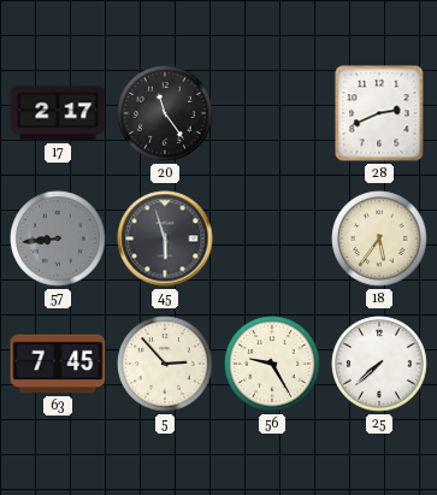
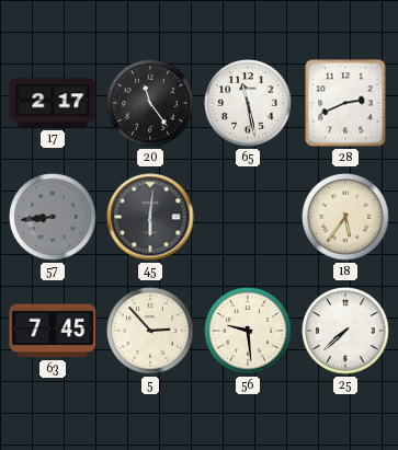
65: none -> 11:28
45: 5:57 -> 6:01
56: 9:25 -> 9:29
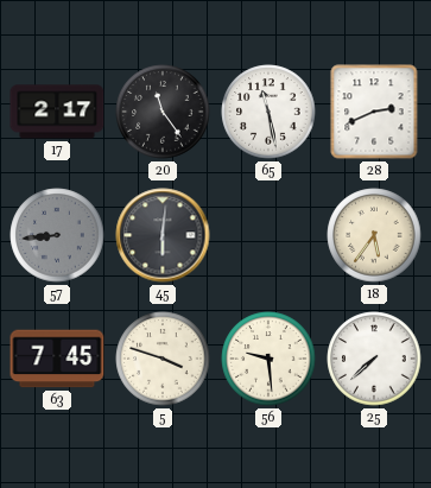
5: 2:53 -> 3:48
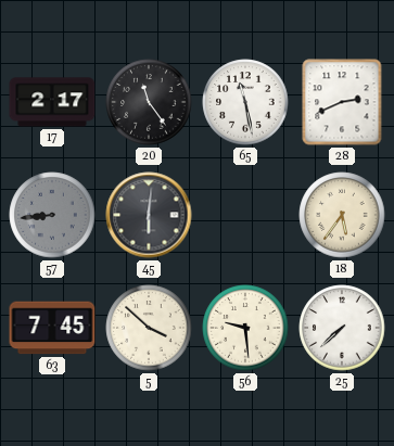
5: 3:48 -> 3:52
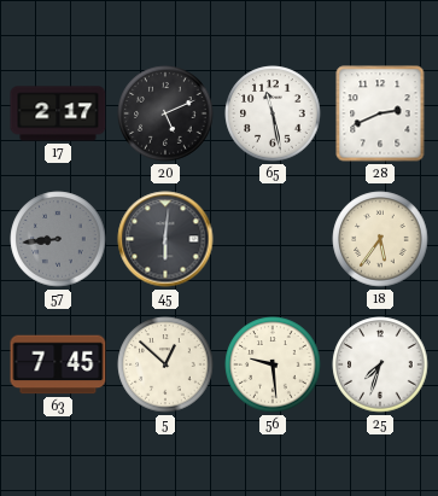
20: 11:24 -> 5:11
5: 3:52 -> 12:52
25: 7:38 -> 7:33
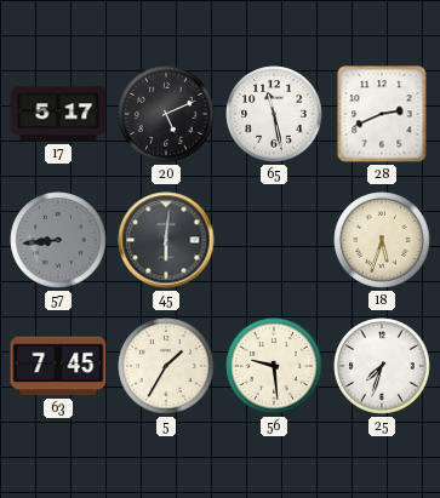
17: 2:17 -> 5:17
18: 5:36 -> 5:33
5: 12:52 -> 1:35
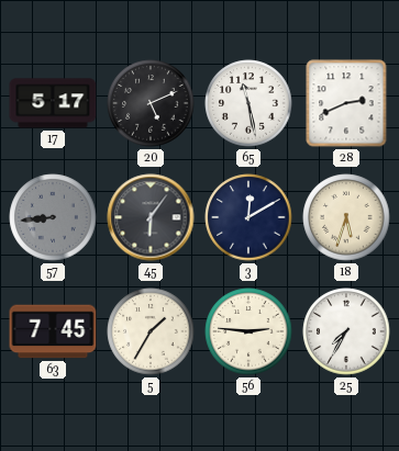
45: 6:01 -> 6:06
3: none -> 12:10
56: 9:29 -> 2:46
25: 7:33 -> 7:35
